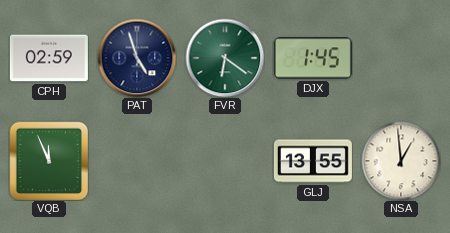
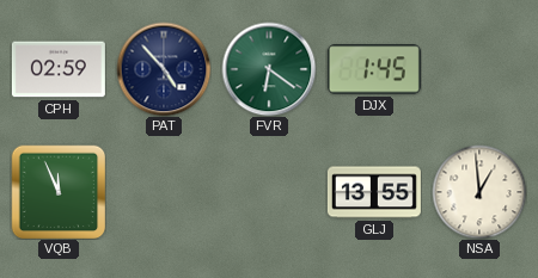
PAT: 4:57 -> 4:53
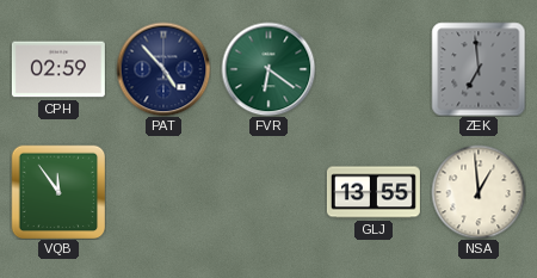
DJX: 1:45 -> none
ZEK: none -> 6:59
VQB: 11:56 -> 11:54
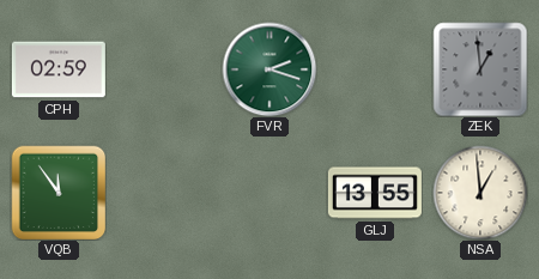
PAT: 4:53 -> none
FVR: 6:21 -> 2:18
ZEK: 6:59 -> 12:59
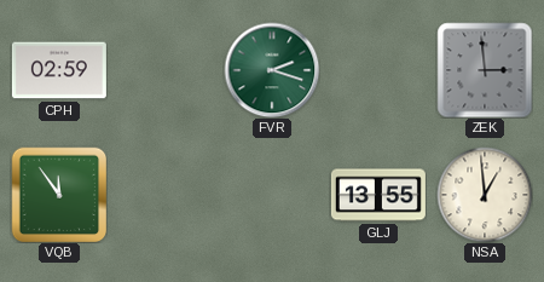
ZEK: 12:59 -> 2:59
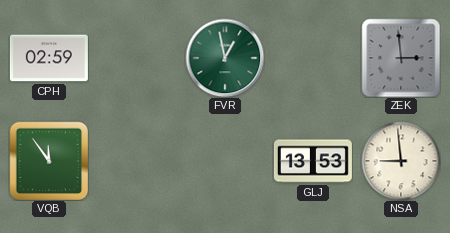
FVR: 2:18 -> 12:58
GLJ: 13:55 -> 13:53
NSA: 12:59 -> 8:59
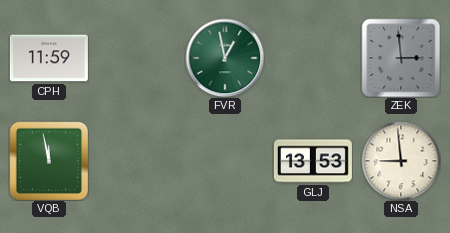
CPH: 02:59 -> 11:59
VQB: 11:54 -> 11:58
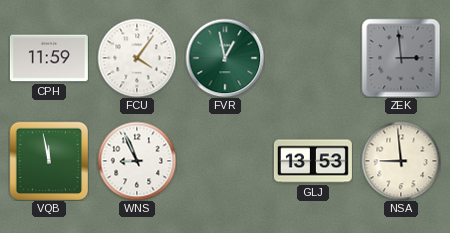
FCU: none -> 4:06
WNS: none -> 8:56
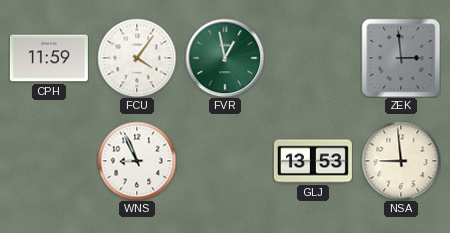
VQB: 11:58 -> none
